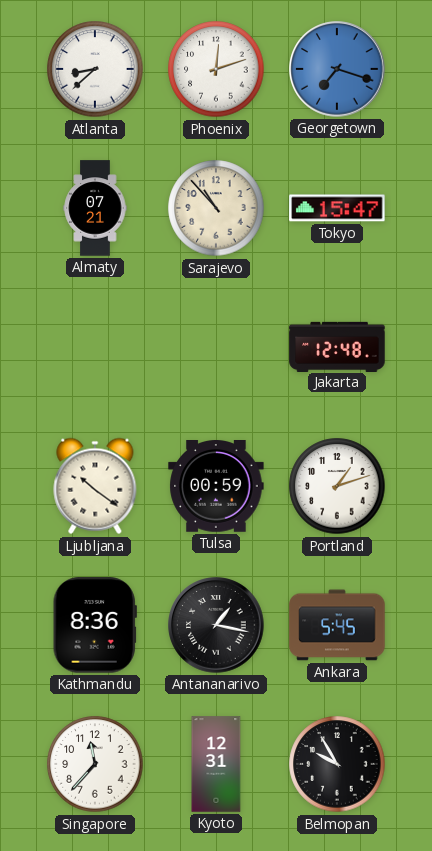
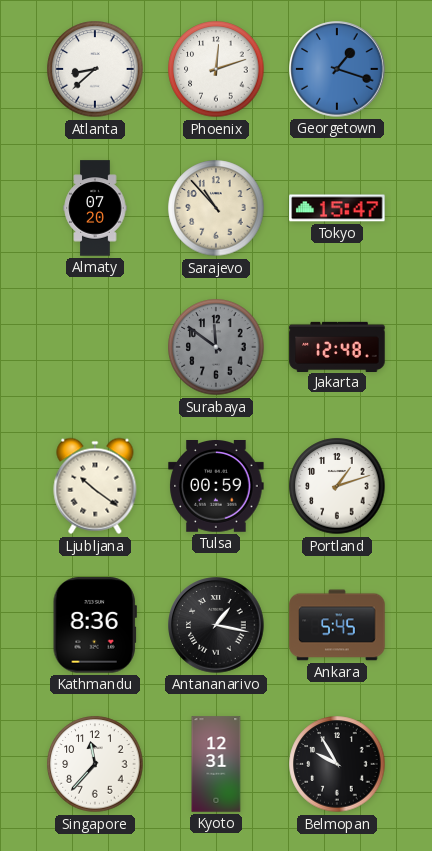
Georgetown: 7:18 -> 1:18
Almaty: 07:21 -> 07:20
Surabaya: none -> 11:51
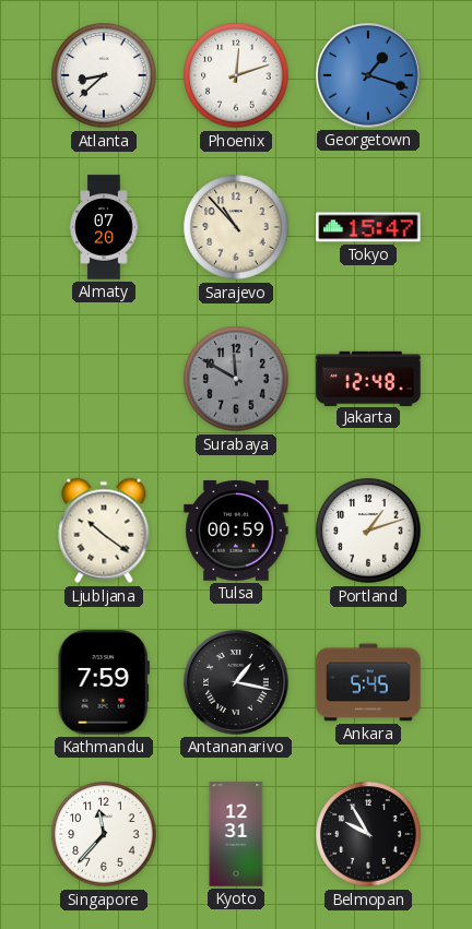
Surabaya: 11:51 -> 11:50
Kathmandu: 8:36 -> 7:59
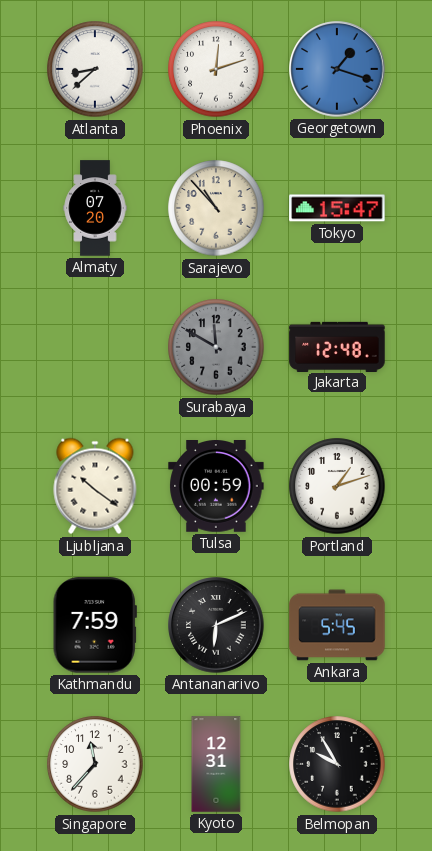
Antananarivo: 1:17 -> 6:11
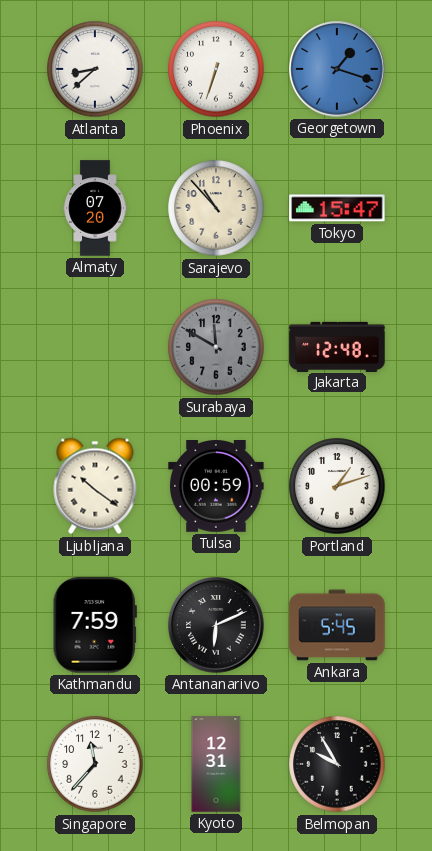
Phoenix: 12:12 -> 6:33
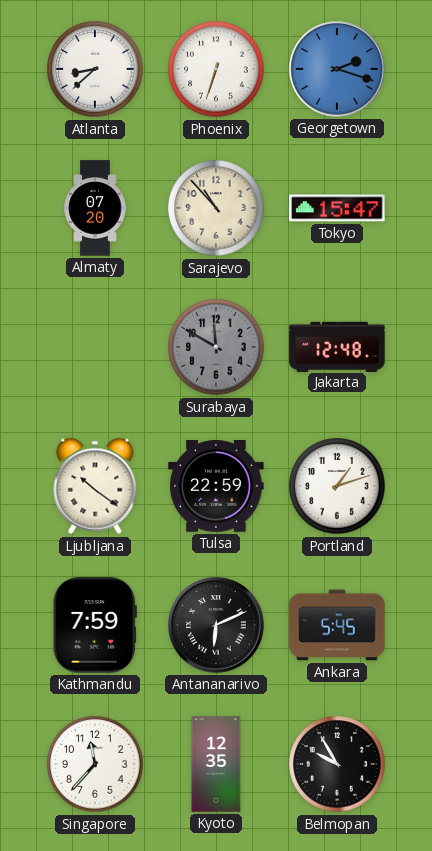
Georgetown: 1:18 -> 2:18
Tulsa: 00:59 -> 22:59
Kyoto: 12:31 -> 12:35
